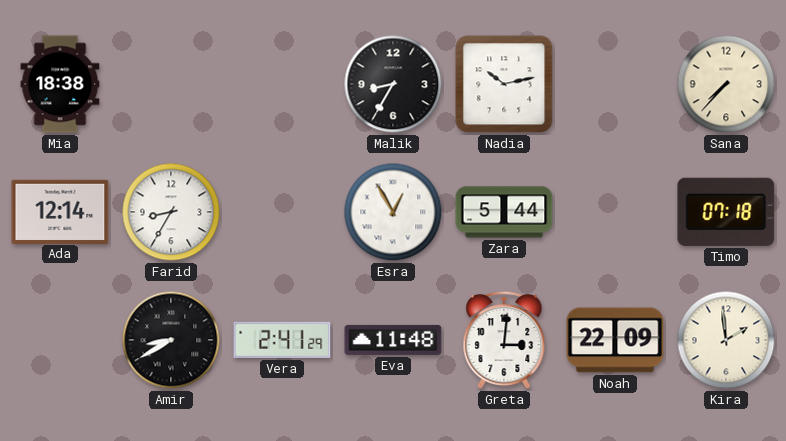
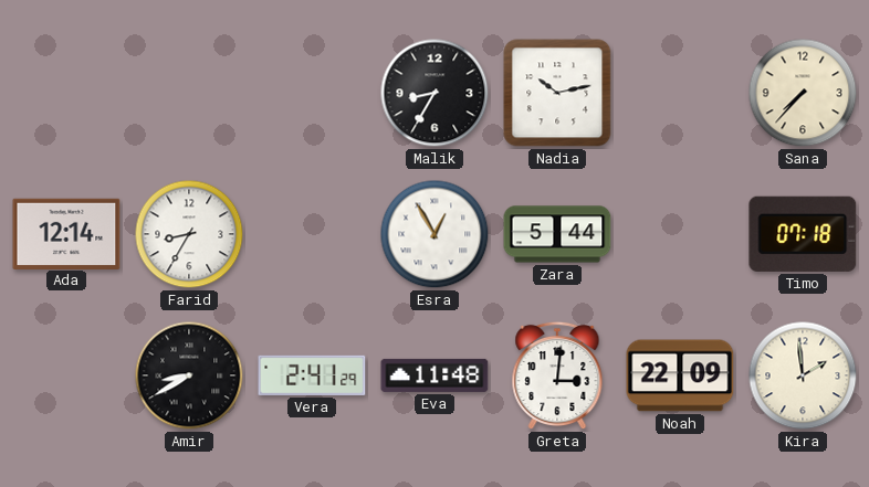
Mia: 18:38 -> none
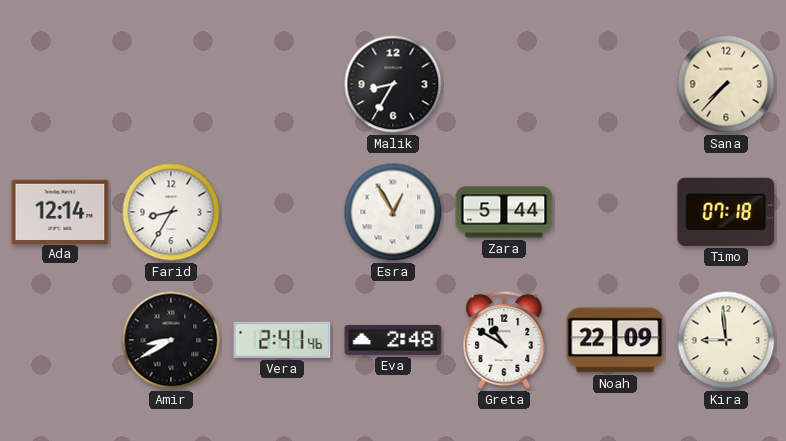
Nadia: 10:13 -> none
Vera: 2:41:29 -> 2:41:46
Eva: 11:48 -> 2:48
Greta: 3:01 -> 10:50
Kira: 1:59 -> 8:59
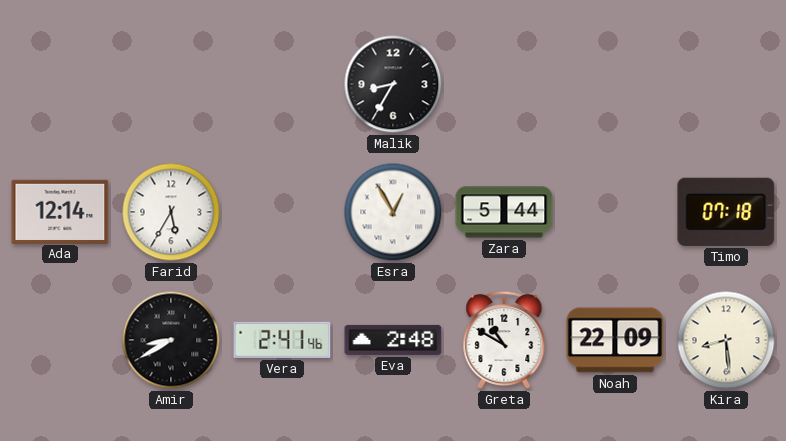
Sana: 7:37 -> none
Farid: 8:35 -> 5:35
Kira: 8:59 -> 8:29
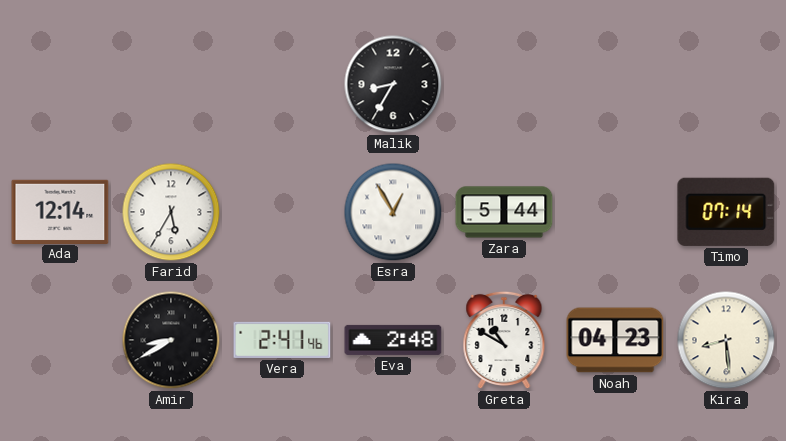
Timo: 07:18 -> 07:14
Noah: 22:09 -> 04:23
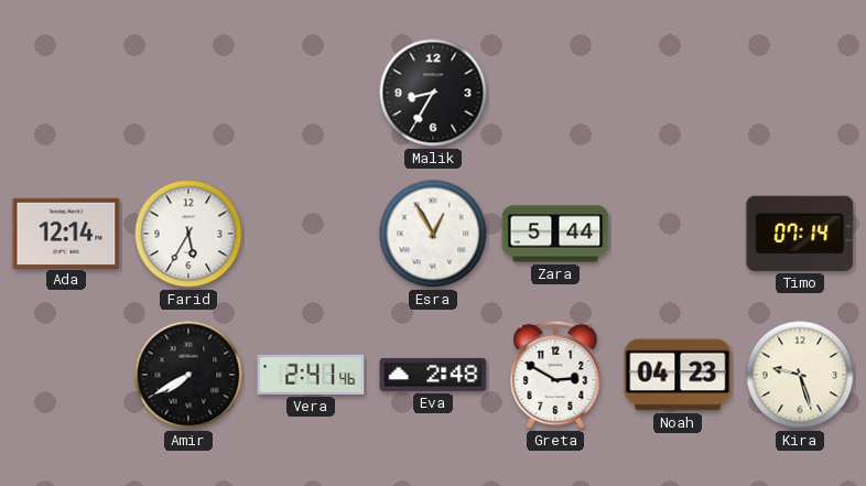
Amir: 8:40 -> 7:40
Greta: 10:50 -> 2:50
Kira: 8:29 -> 9:27
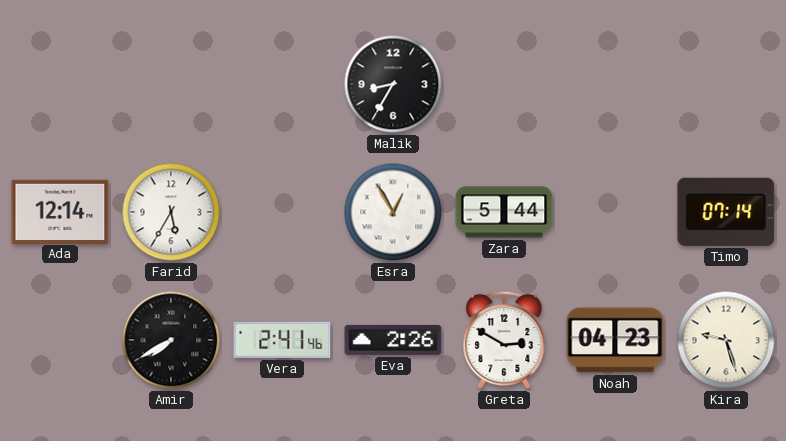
Eva: 2:48 -> 2:26
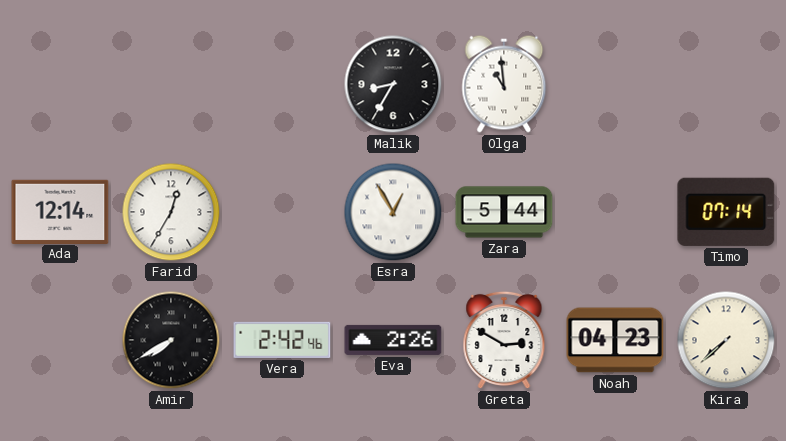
Olga: none -> 10:59
Farid: 5:35 -> 12:35
Vera: 2:41 -> 2:42
Kira: 9:27 -> 7:38
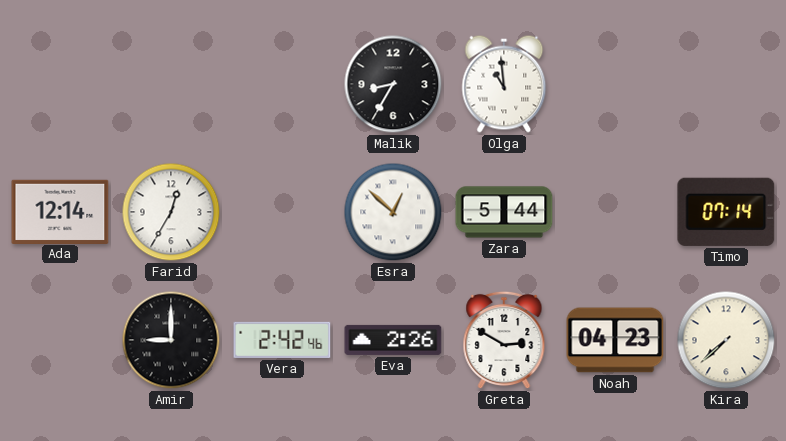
Esra: 12:55 -> 12:52
Amir: 7:40 -> 9:00
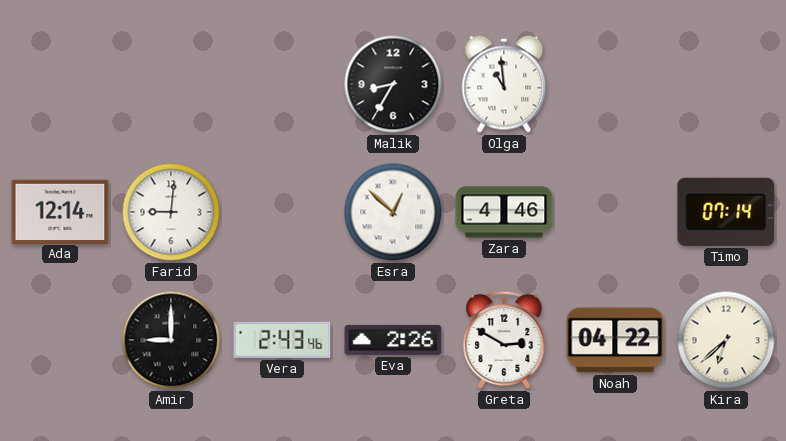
Farid: 12:35 -> 9:01
Zara: 5:44 -> 4:46
Vera: 2:42 -> 2:43
Noah: 04:23 -> 04:22
Kira: 7:38 -> 6:38
